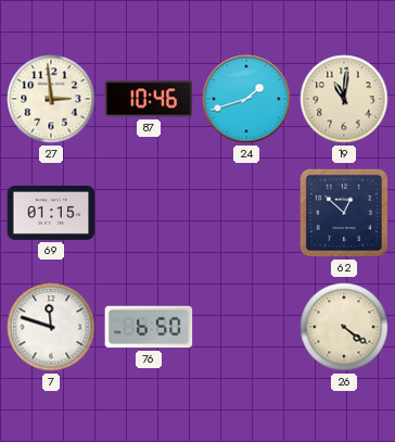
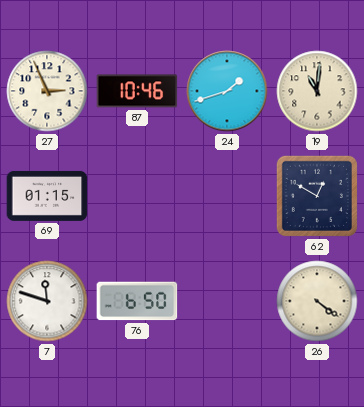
27: 2:59 -> 2:56
62: 12:52 -> 12:50
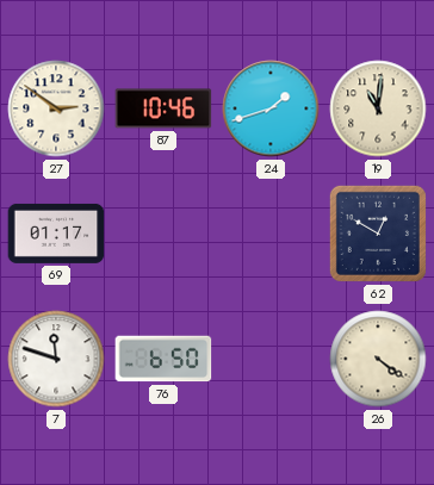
27: 2:56 -> 2:51
69: 01:15 -> 01:17
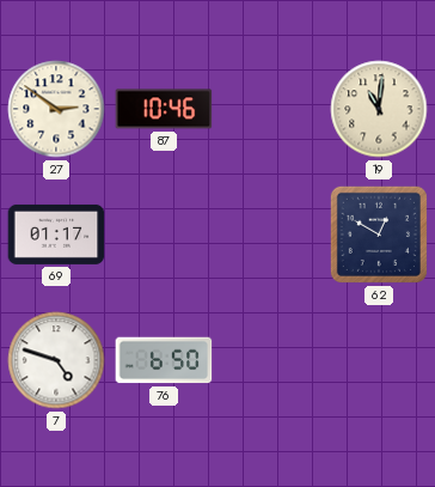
24: 1:42 -> none
7: 11:48 -> 4:48
26: 4:21 -> none
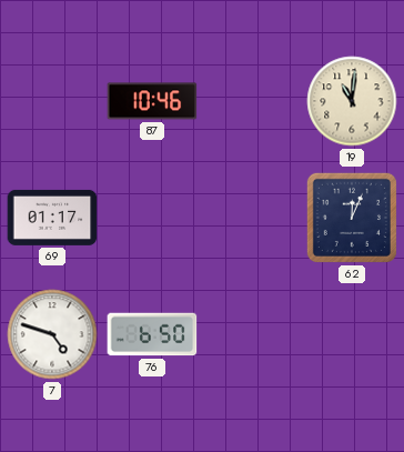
27: 2:51 -> none
62: 12:50 -> 12:04
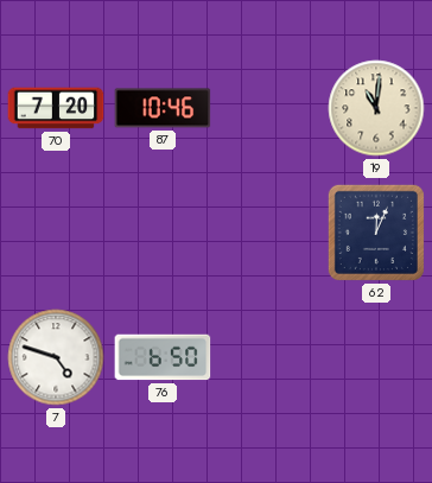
70: none -> 7:20
69: 01:17 -> none
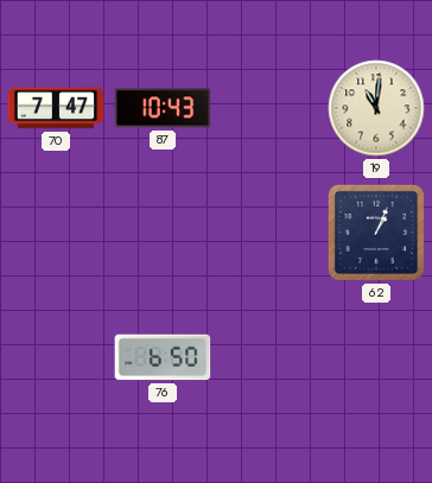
70: 7:20 -> 7:47
87: 10:46 -> 10:43
62: 12:04 -> 1:04
7: 4:48 -> none
